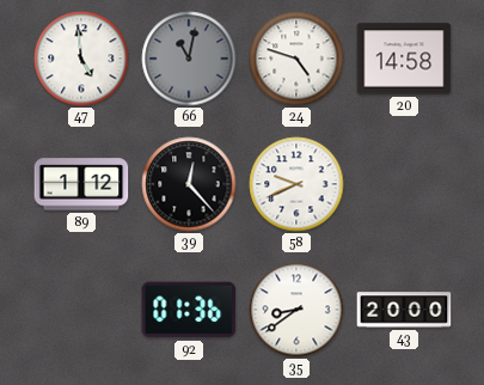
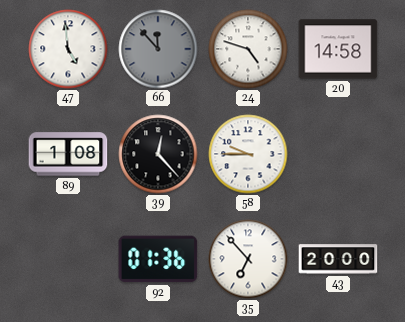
66: 11:02 -> 11:53
89: 1:12 -> 1:08
58: 9:41 -> 9:45
35: 8:39 -> 6:53
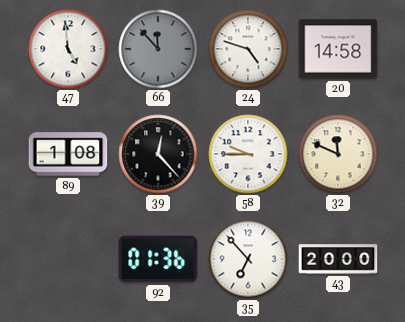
32: none -> 11:49
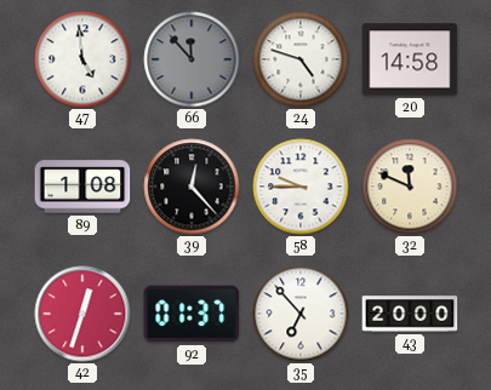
42: none -> 12:33
92: 01:36 -> 01:37
